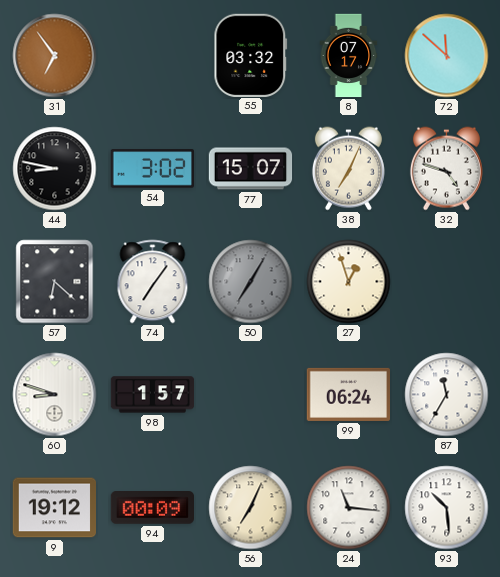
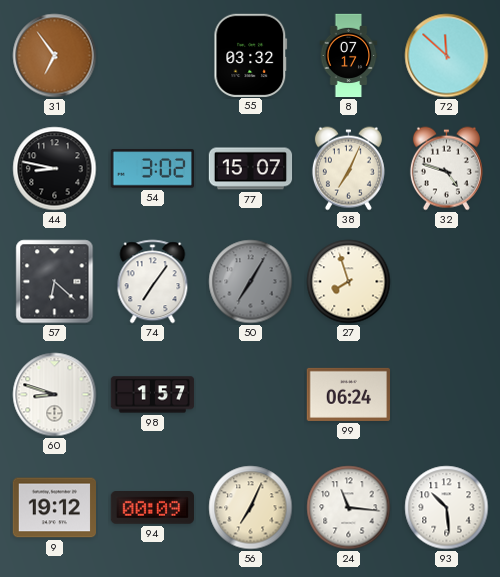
27: 12:57 -> 7:57
87: 11:35 -> none
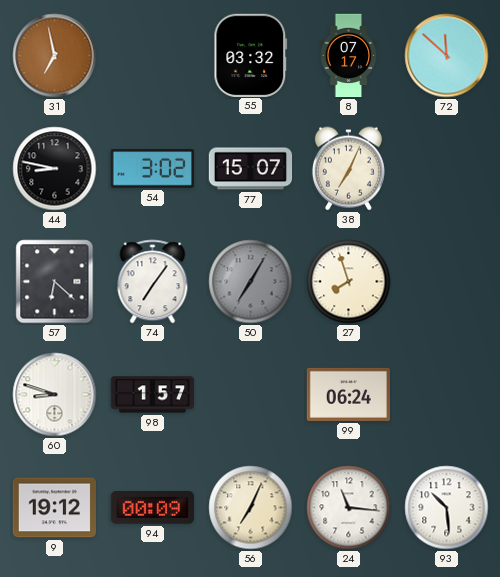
31: 6:54 -> 6:58
32: 4:48 -> none
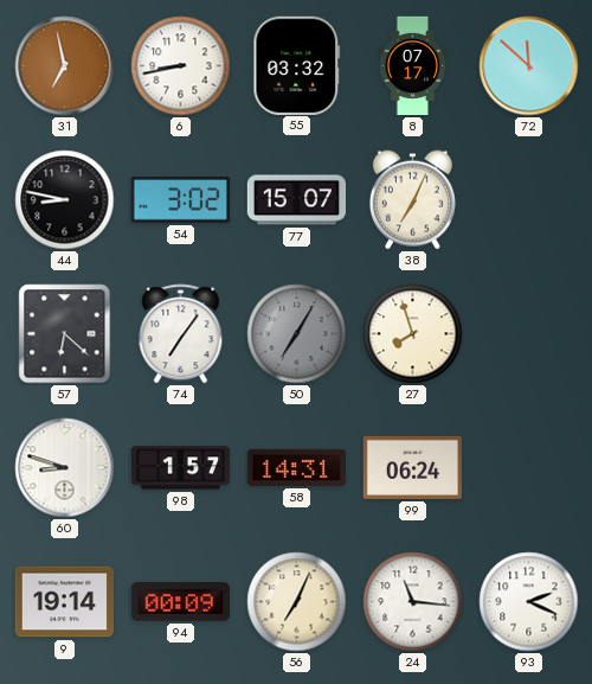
6: none -> 8:43
58: none -> 14:31
9: 19:12 -> 19:14
93: 10:29 -> 2:19
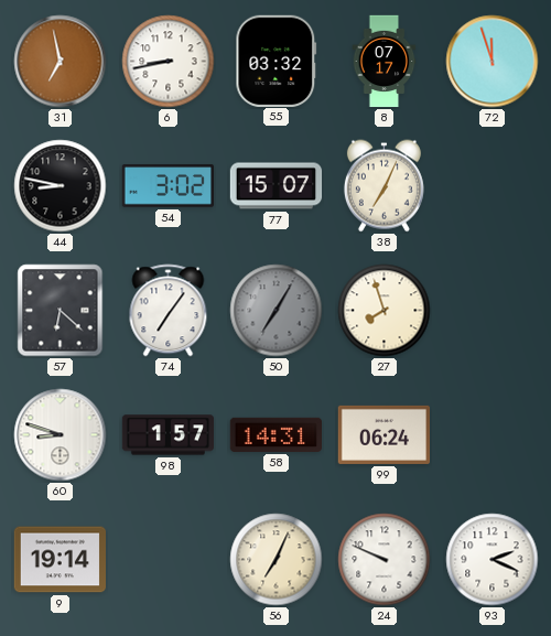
72: 11:52 -> 11:57
94: 00:09 -> none
24: 11:16 -> 9:49
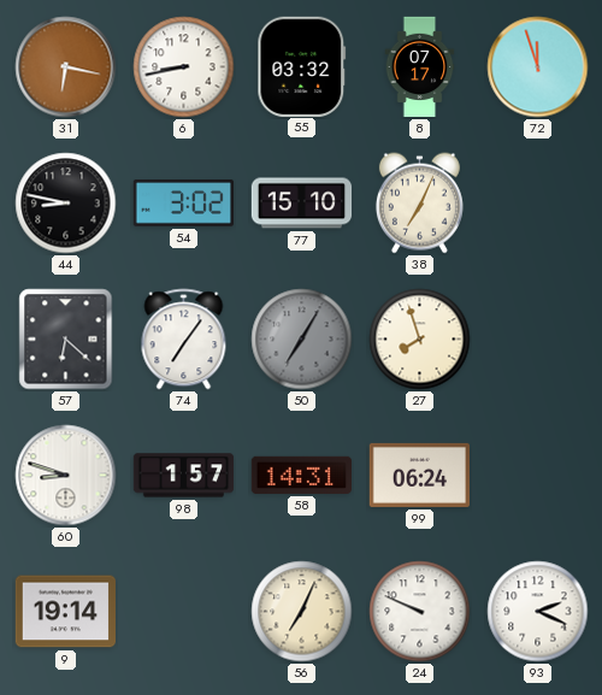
31: 6:58 -> 6:17
77: 15:07 -> 15:10
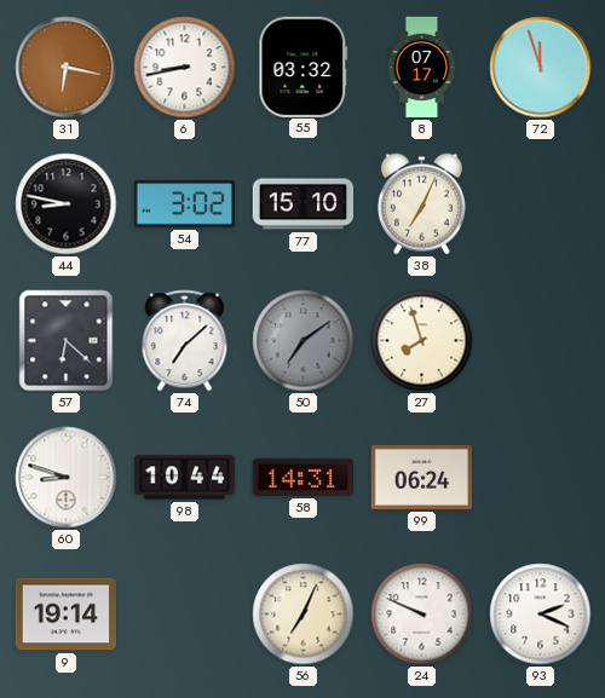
74: 7:06 -> 7:08
50: 7:05 -> 7:09
98: 1:57 -> 10:44
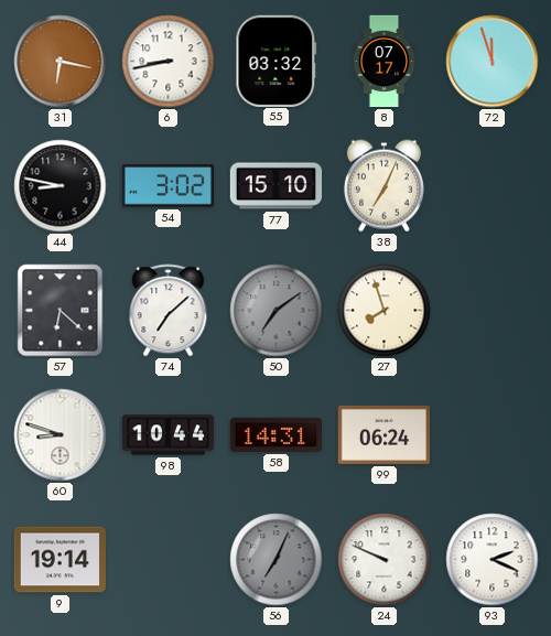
56 dial: cream -> grey
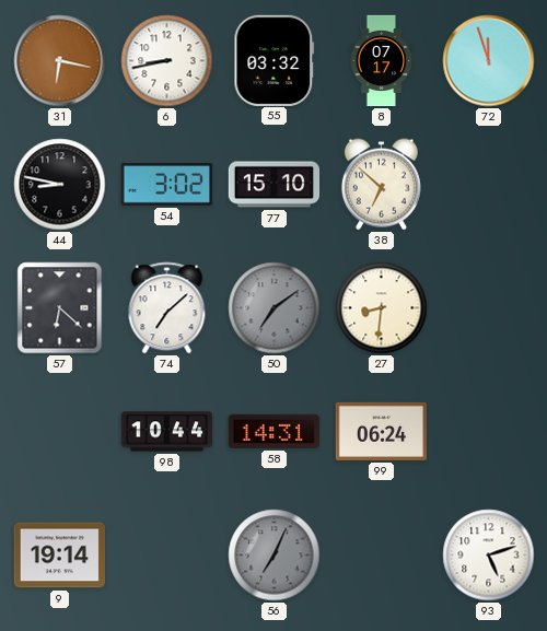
38: 7:04 -> 6:52
27: 7:57 -> 8:31
60: 8:48 -> none
24: 9:49 -> none
93: 2:19 -> 5:12
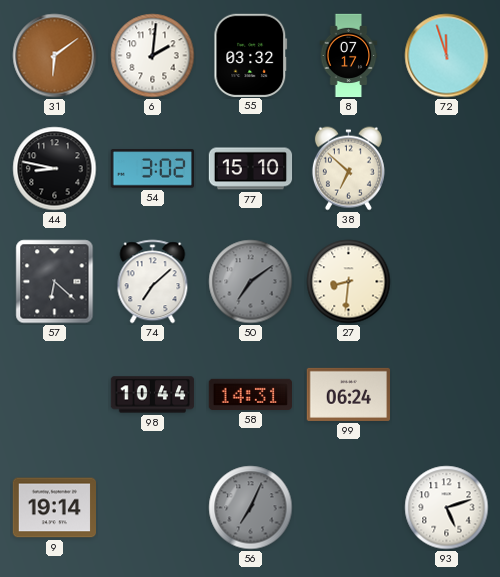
31: 6:17 -> 6:09
6: 8:43 -> 2:01
